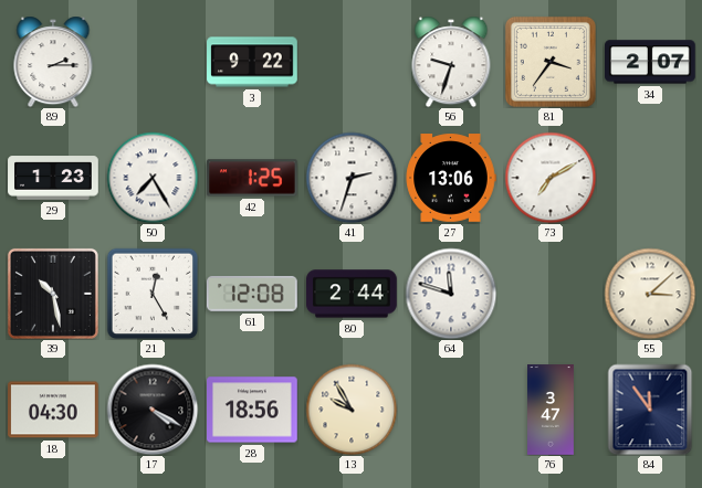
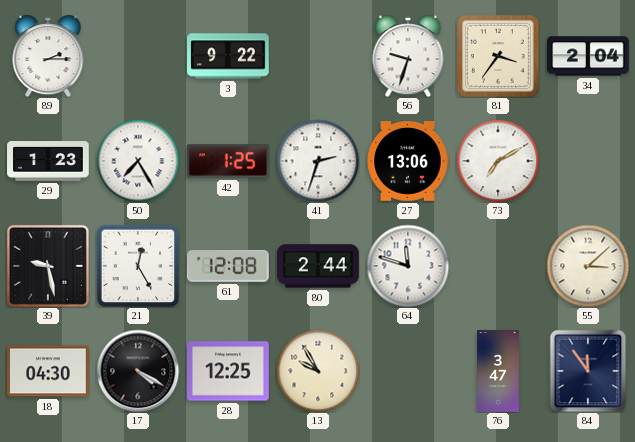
34: 2:07 -> 2:04
39: 10:28 -> 9:28
28: 18:56 -> 12:25
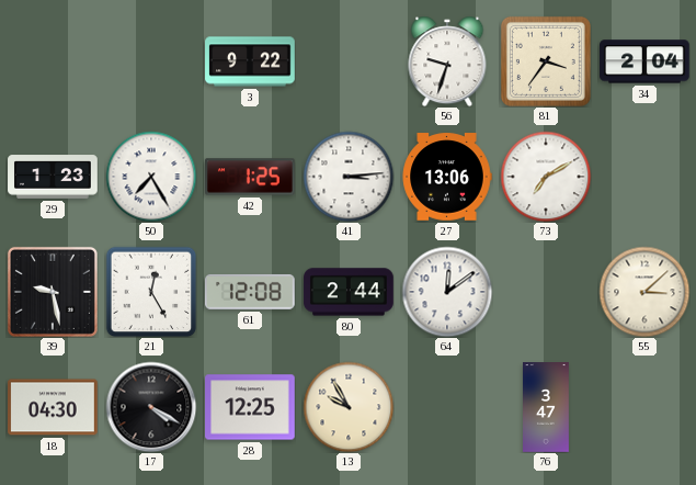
89: 2:15 -> none
41: 2:33 -> 3:14
64: 11:48 -> 12:09
84: 11:54 -> none
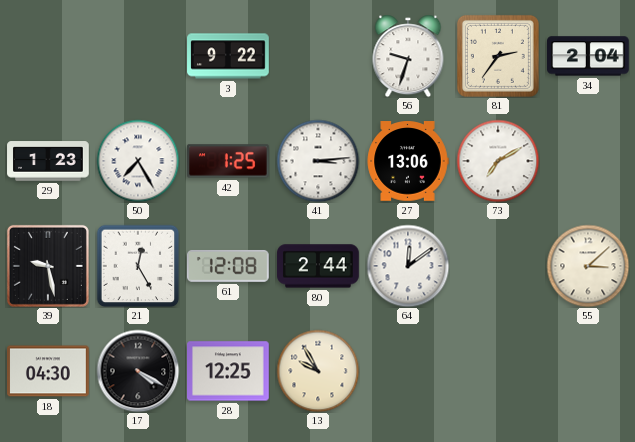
81: 3:36 -> 2:36
76: 3:47 -> none
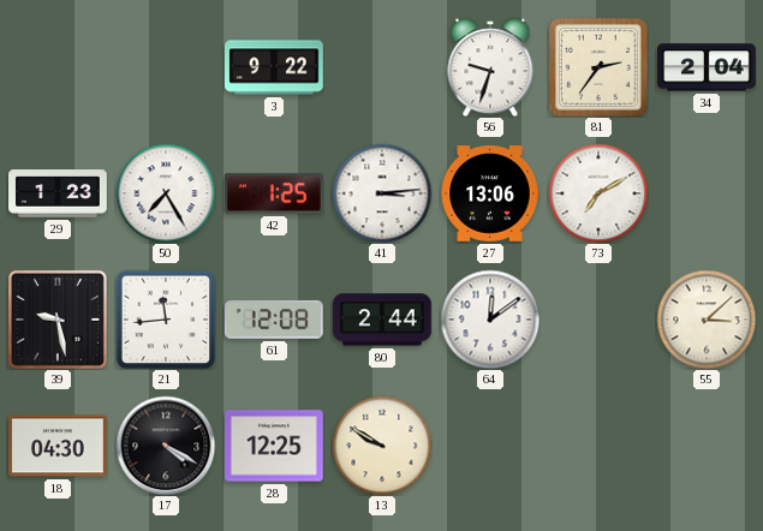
21: 12:25 -> 11:44
13: 9:55 -> 9:50
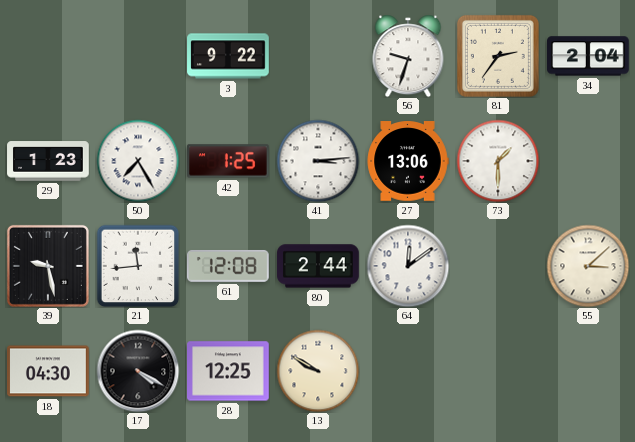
73: 7:10 -> 1:30
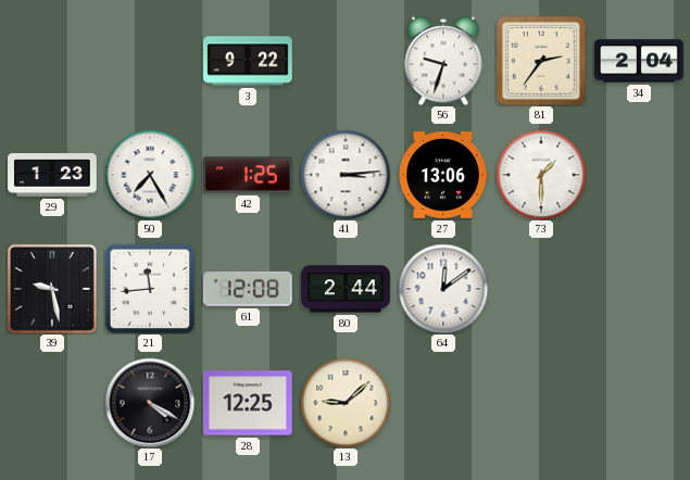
55: 3:08 -> none
18: 04:30 -> none
13: 9:50 -> 9:08
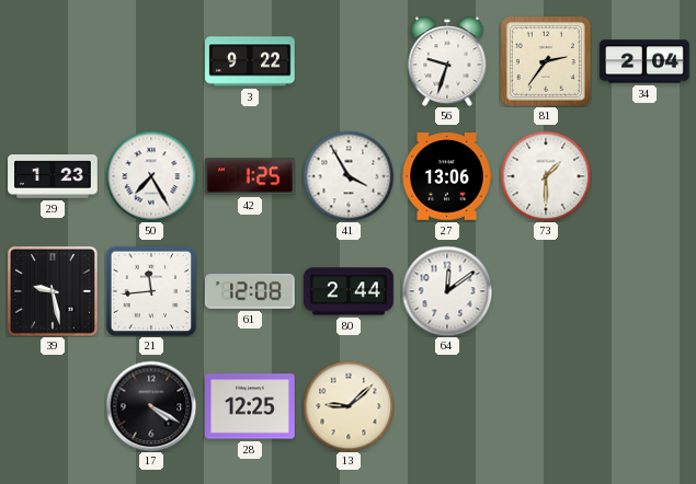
41: 3:14 -> 3:55
